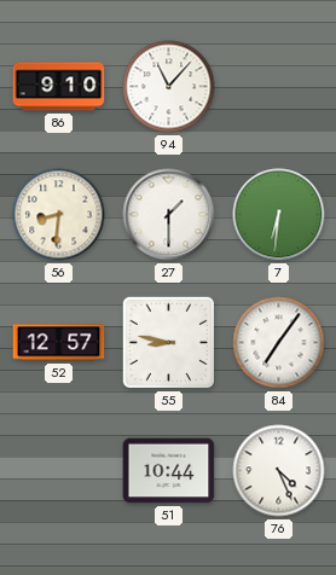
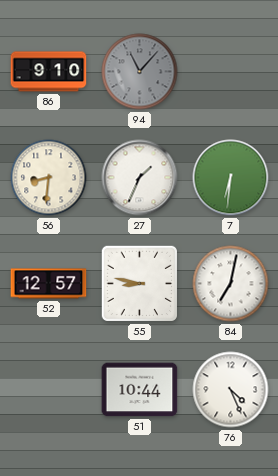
94 dial: white -> grey
27: 1:30 -> 1:34
84: 7:06 -> 7:02
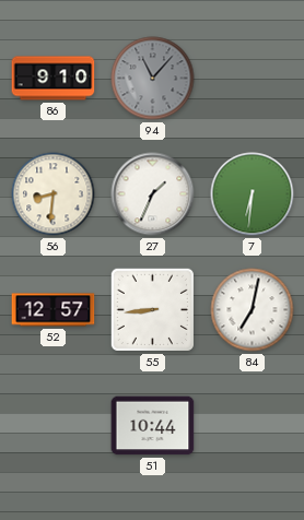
55: 8:47 -> 8:44
76: 4:26 -> none
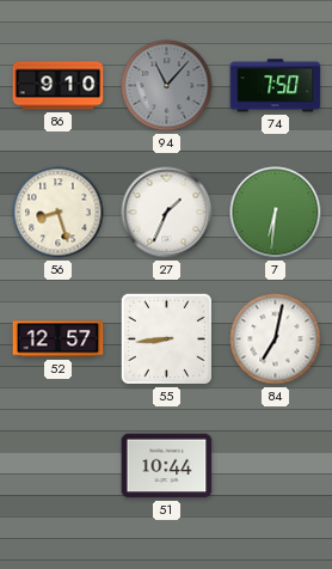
74: none -> 7:50
56: 8:31 -> 8:27
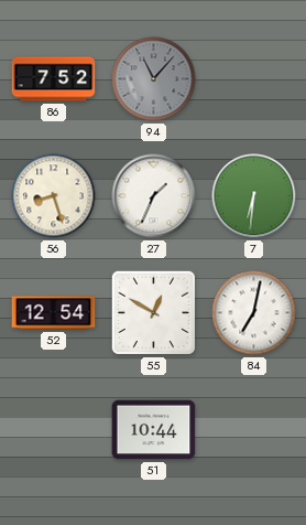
86: 9:10 -> 7:52
74: 7:50 -> none
52: 12:57 -> 12:54
55: 8:44 -> 12:50
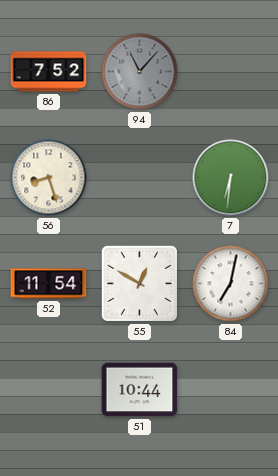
27: 1:34 -> none
52: 12:54 -> 11:54
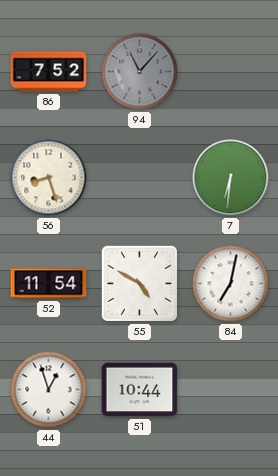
55: 12:50 -> 4:50
44: none -> 12:57
